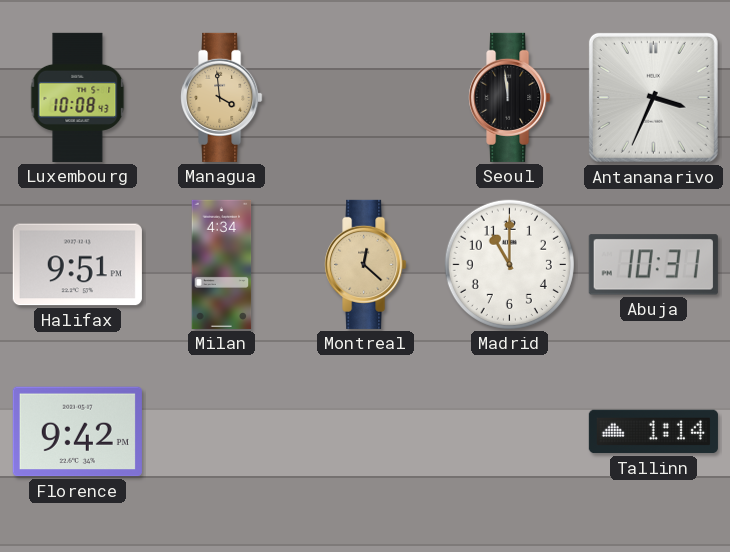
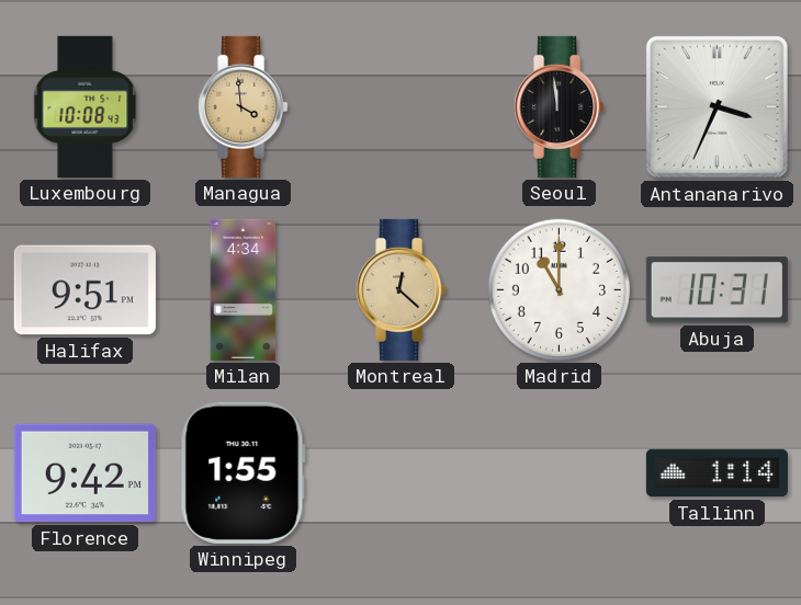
Winnipeg: none -> 1:55
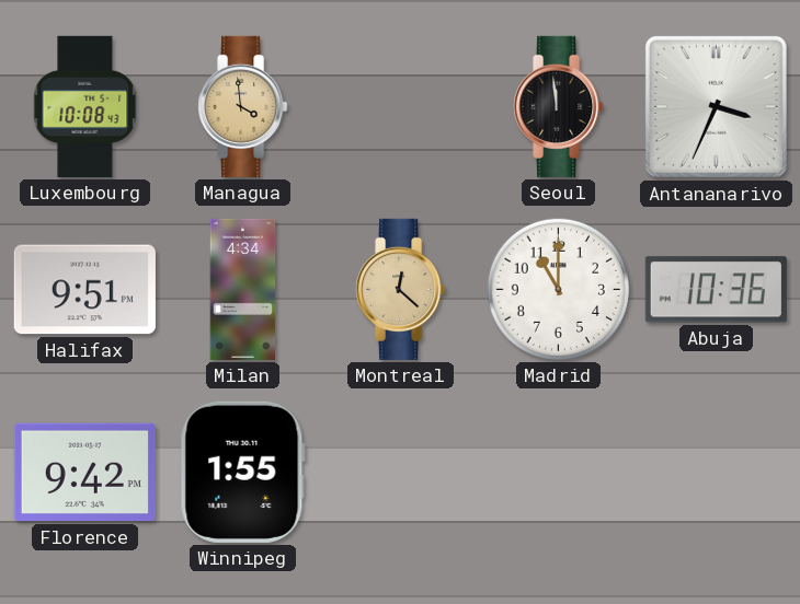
Abuja: 10:31 -> 10:36
Tallinn: 1:14 -> none
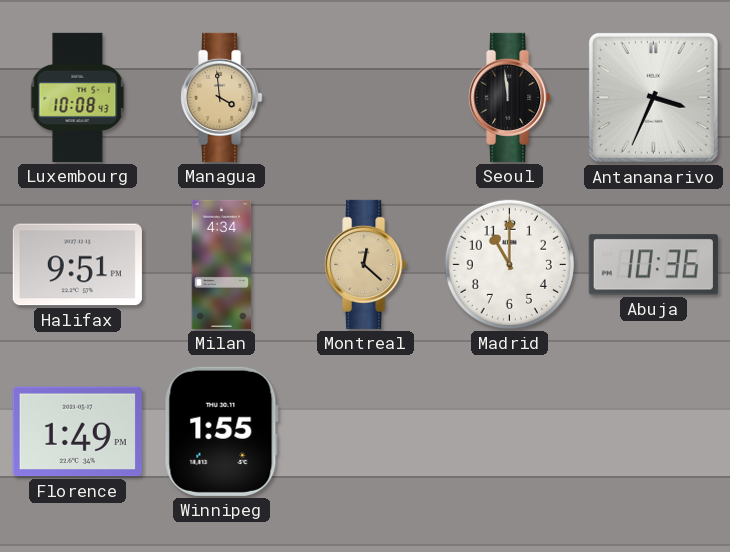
Florence: 9:42 -> 1:49
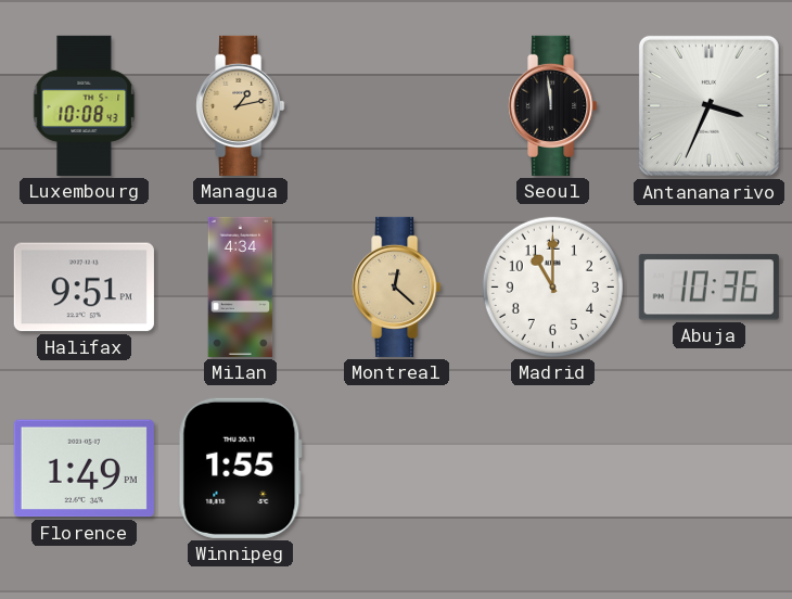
Managua: 3:59 -> 1:13
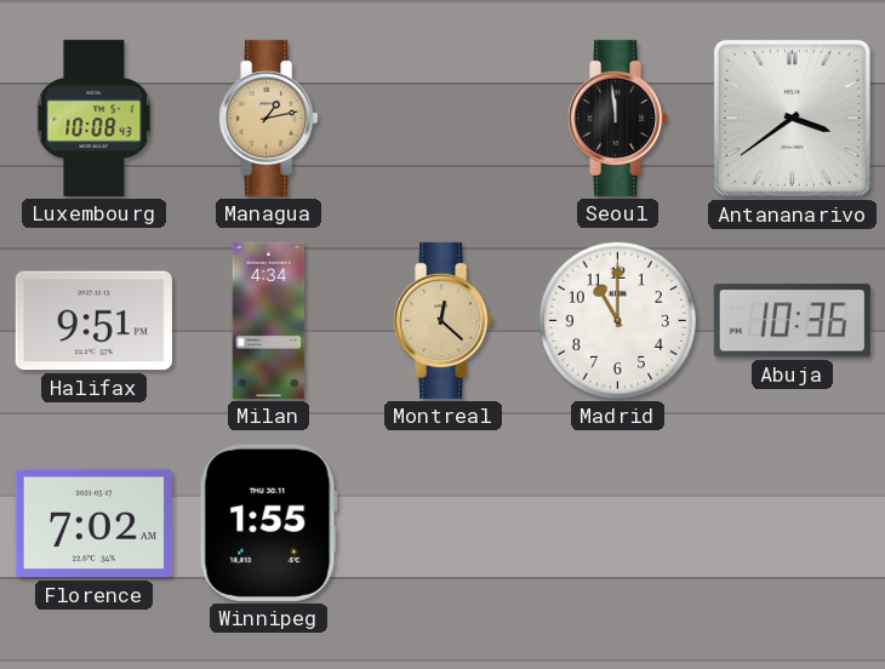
Antananarivo: 3:34 -> 3:39
Florence: 1:49 -> 7:02
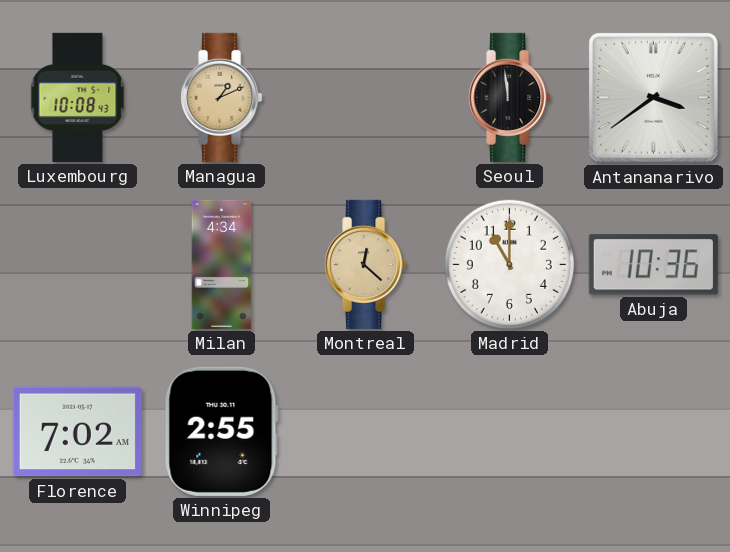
Managua: 1:13 -> 1:11
Halifax: 9:51 -> none
Winnipeg: 1:55 -> 2:55
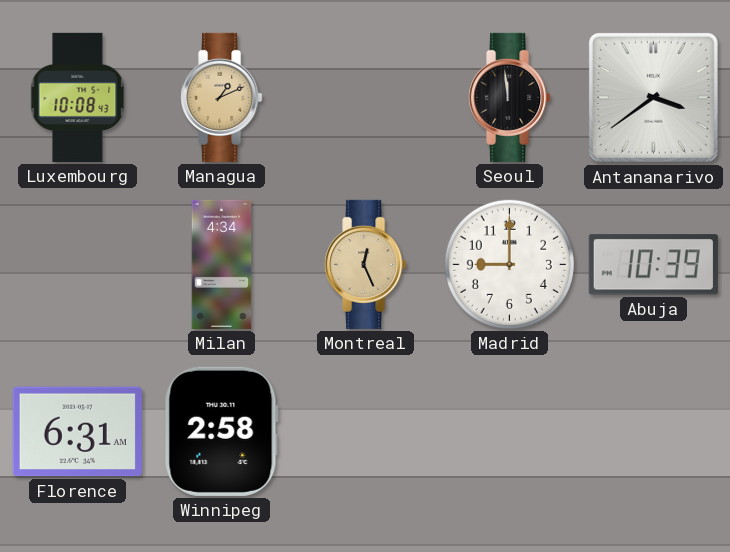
Montreal: 12:22 -> 12:26
Madrid: 11:00 -> 9:00
Abuja: 10:36 -> 10:39
Florence: 7:02 -> 6:31
Winnipeg: 2:55 -> 2:58
